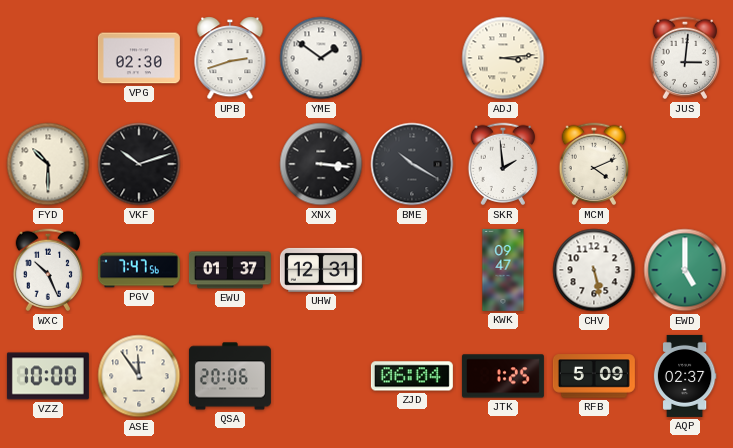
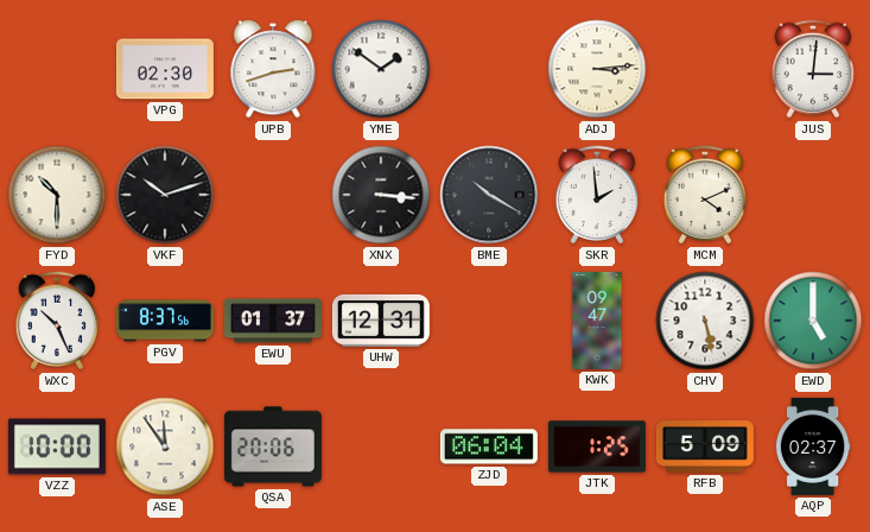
PGV: 7:47 -> 8:37
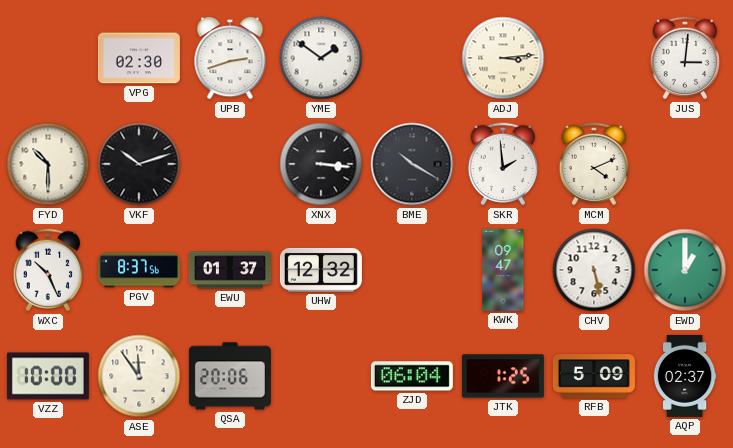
UHW: 12:31 -> 12:32
EWD: 5:00 -> 1:00
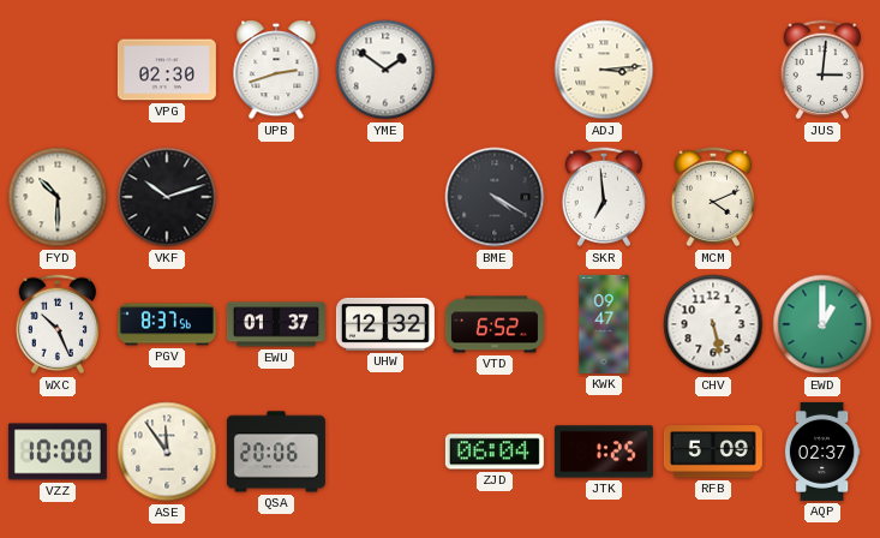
XNX: 3:16 -> none
BME: 10:20 -> 4:20
SKR: 1:59 -> 6:59
VTD: none -> 6:52
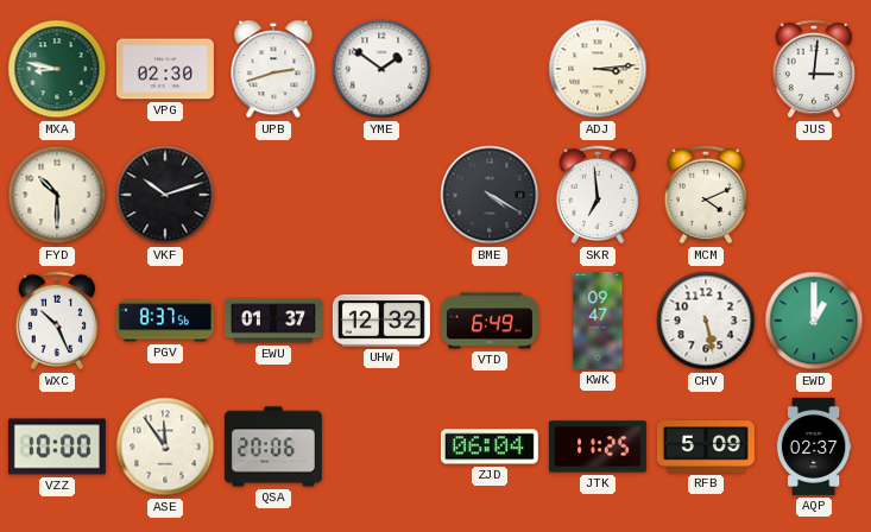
MXA: none -> 8:47
VTD: 6:52 -> 6:49
JTK: 1:25 -> 11:25
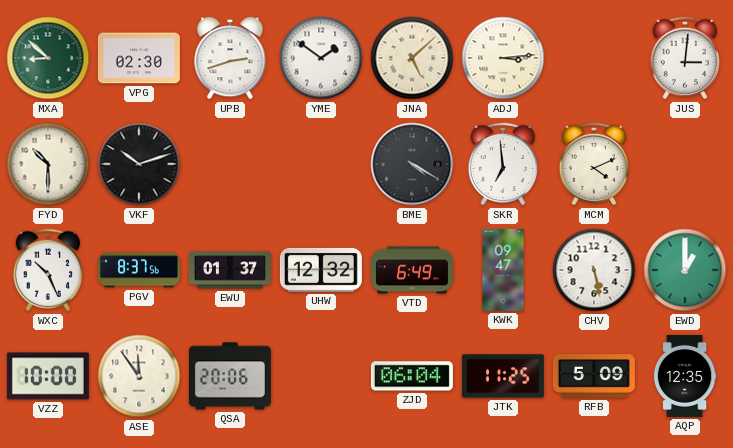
MXA: 8:47 -> 8:52
JNA: none -> 5:08
AQP: 02:37 -> 12:35
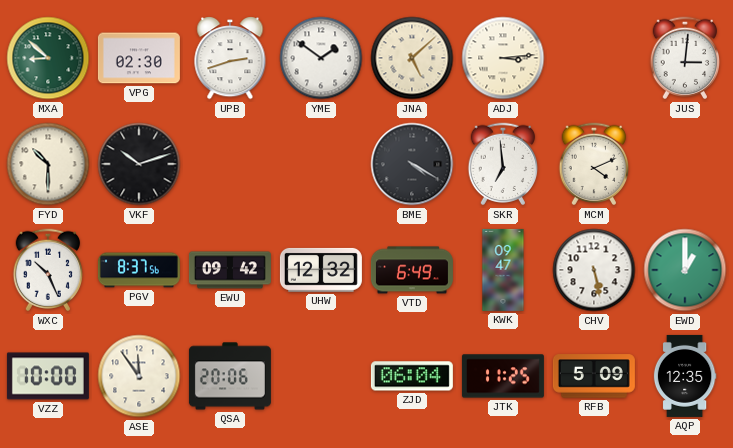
EWU: 01:37 -> 09:42
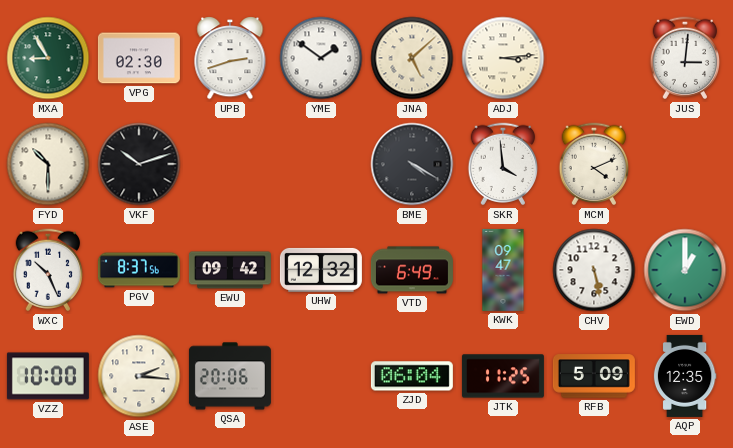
MXA: 8:52 -> 8:55
SKR: 6:59 -> 3:59
ASE: 11:54 -> 2:16
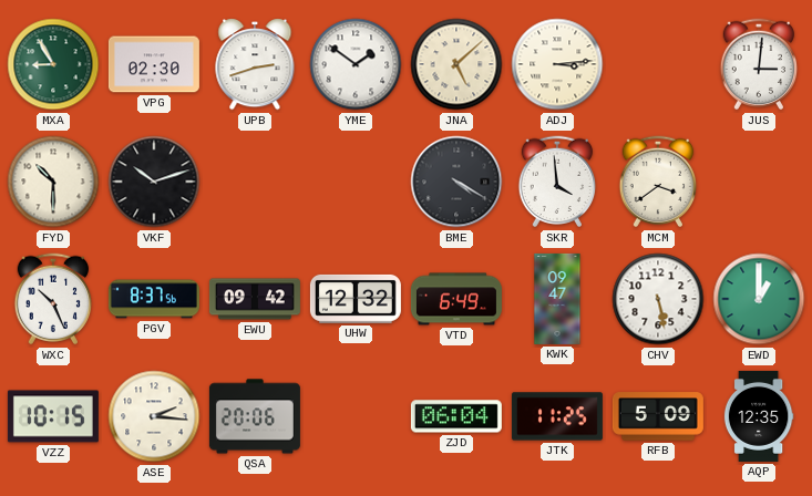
MCM: 4:11 -> 3:39
VZZ: 10:00 -> 10:15
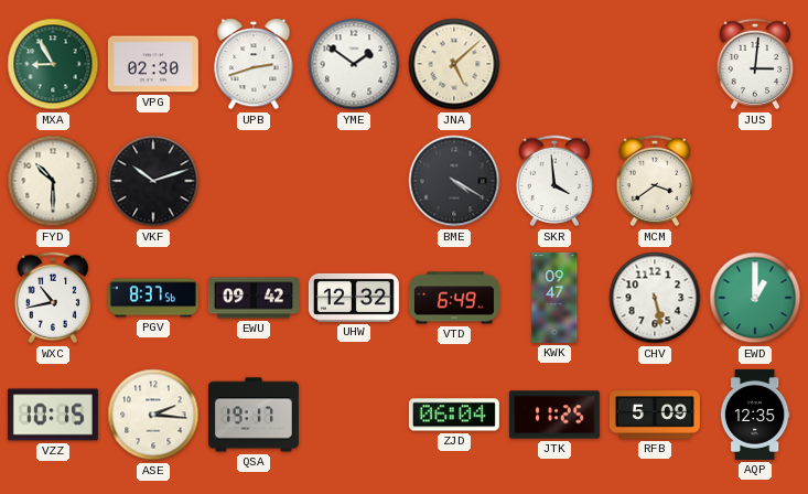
ADJ: 3:14 -> none
WXC: 10:26 -> 10:43
QSA: 20:06 -> 19:17
